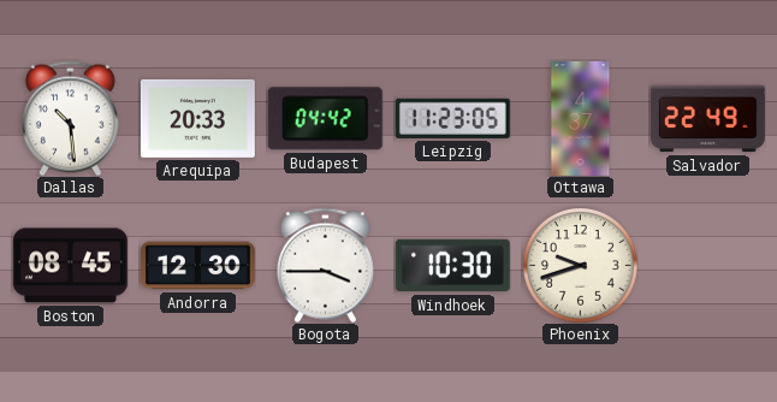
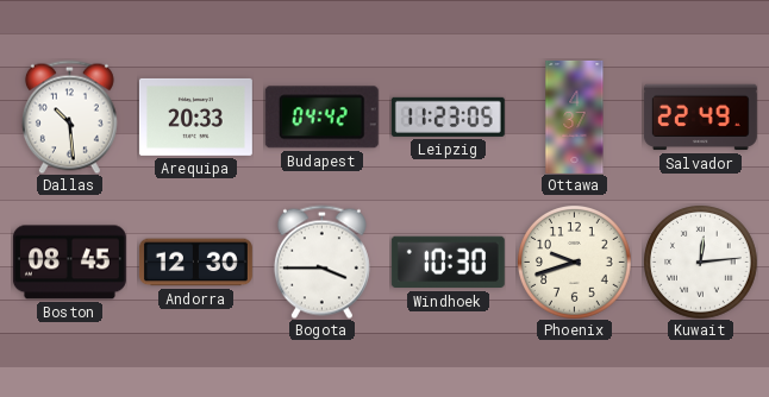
Kuwait: none -> 12:14
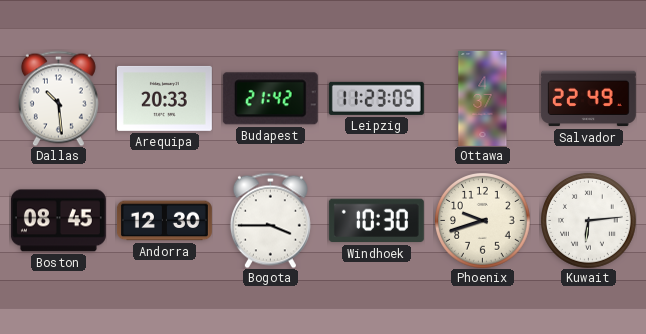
Budapest: 04:42 -> 21:42
Kuwait: 12:14 -> 6:14
